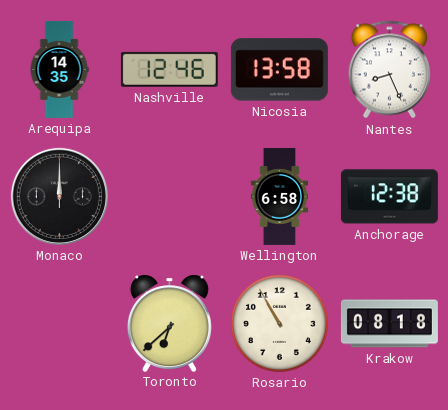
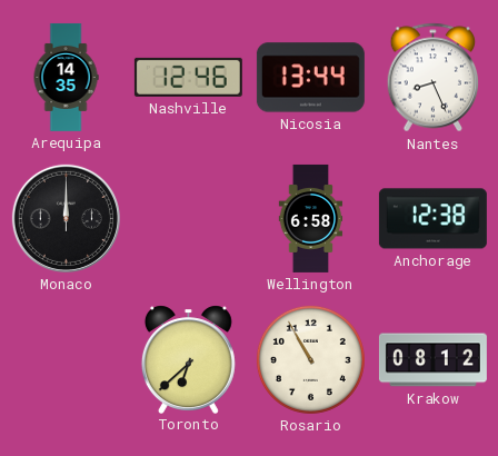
Nicosia: 13:58 -> 13:44
Krakow: 08:18 -> 08:12
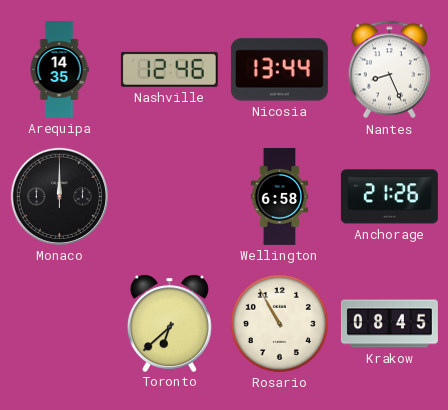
Anchorage: 12:38 -> 21:26
Krakow: 08:12 -> 08:45
